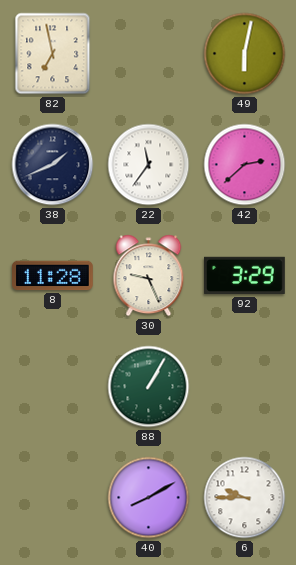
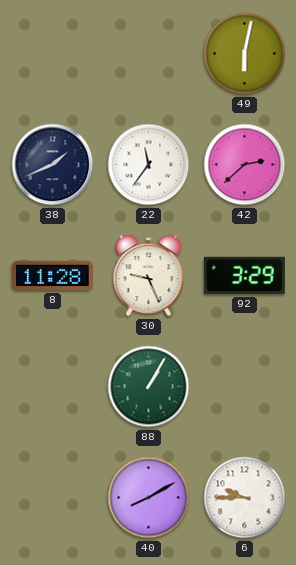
82: 6:58 -> none
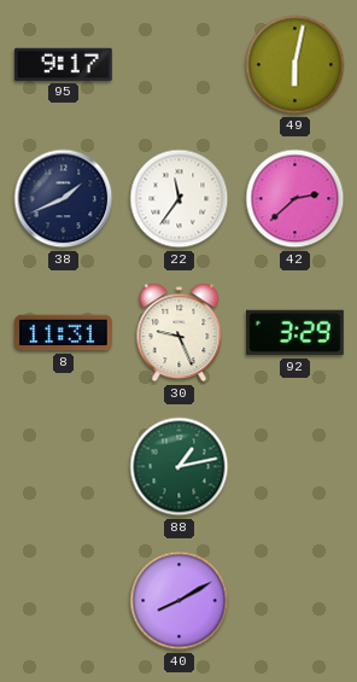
95: none -> 9:17
8: 11:28 -> 11:31
88: 1:05 -> 1:13
6: 9:45 -> none
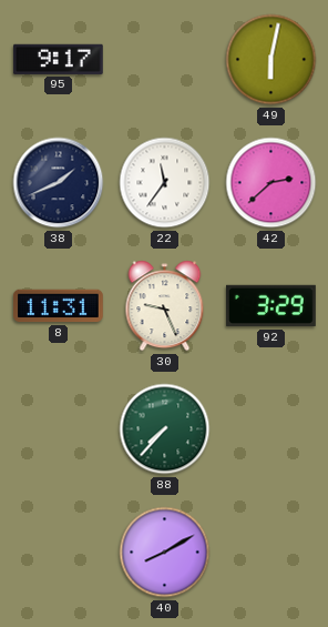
88: 1:13 -> 7:37
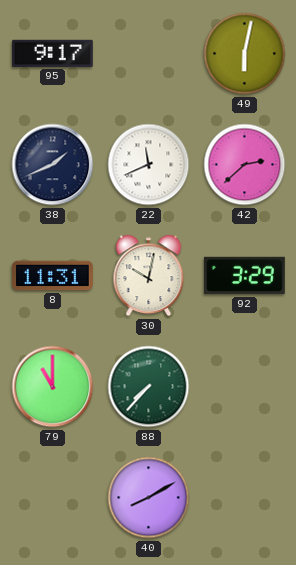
22: 11:36 -> 11:41
30: 9:26 -> 10:02
79: none -> 11:00
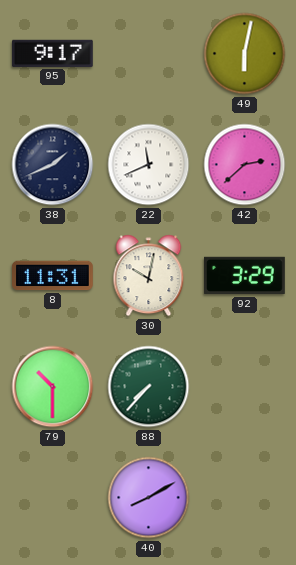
79: 11:00 -> 10:30
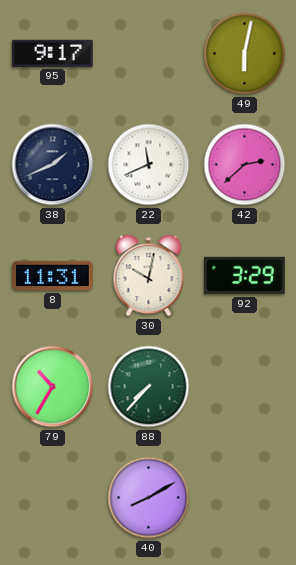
79: 10:30 -> 10:35
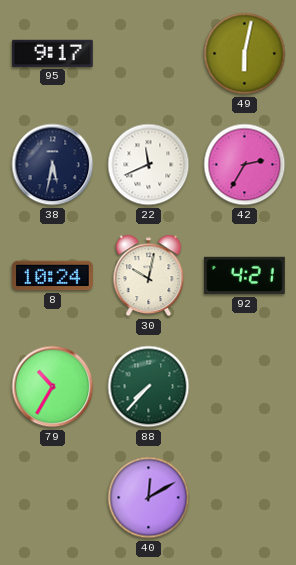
38: 1:41 -> 5:32
42: 2:38 -> 2:35
8: 11:31 -> 10:24
92: 3:29 -> 4:21
40: 8:10 -> 12:10
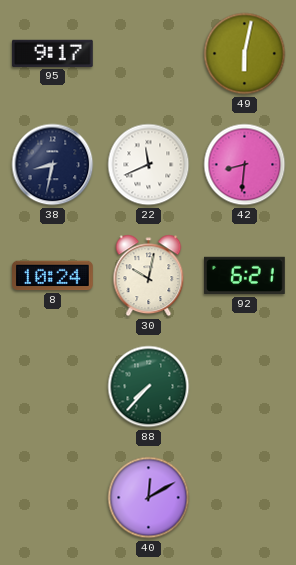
38: 5:32 -> 8:32
42: 2:35 -> 8:31
92: 4:21 -> 6:21
79: 10:35 -> none
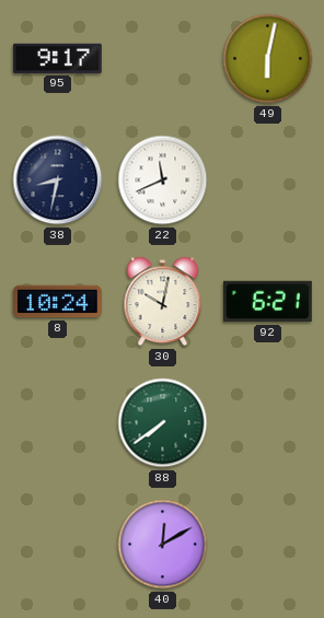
42: 8:31 -> none
88: 7:37 -> 7:39
